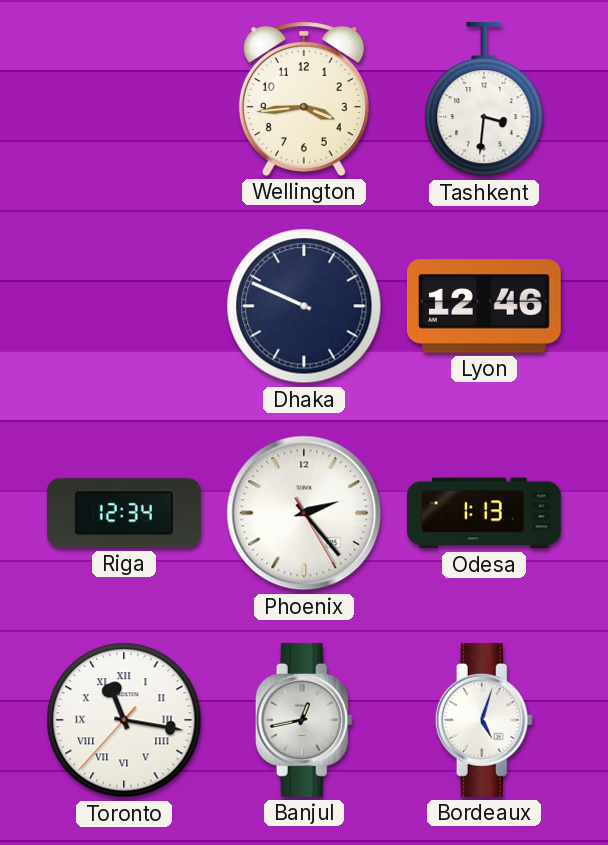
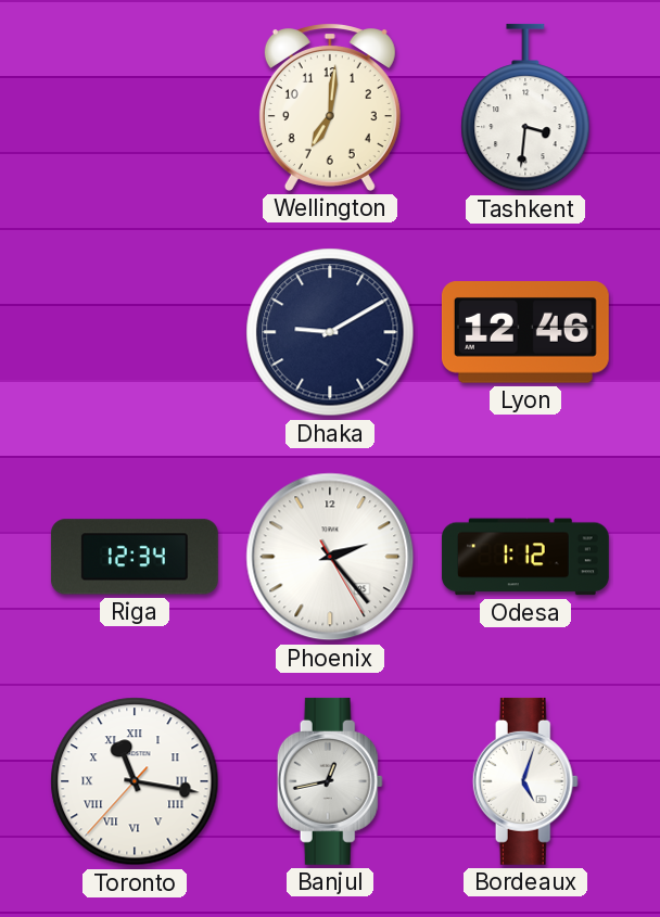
Wellington: 3:44 -> 7:01
Dhaka: 9:49 -> 9:10
Odesa: 1:13 -> 1:12
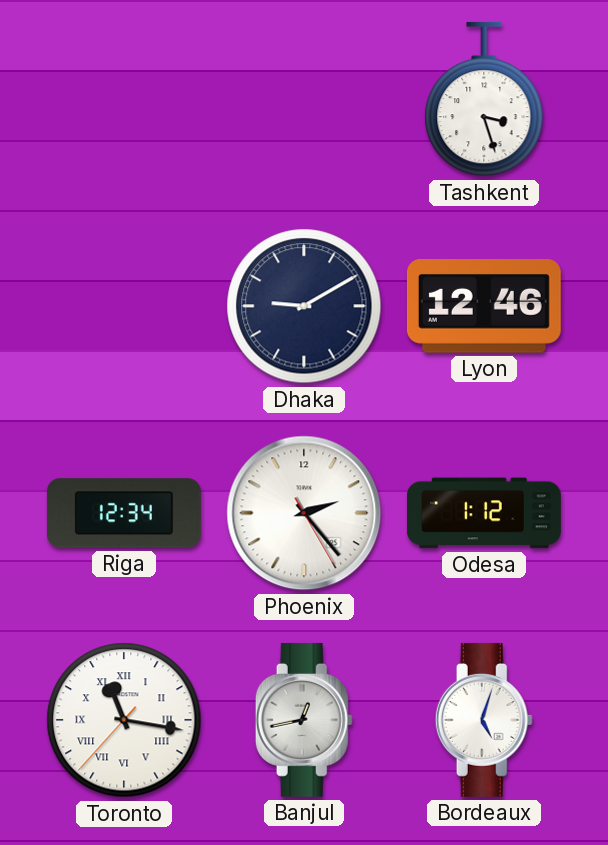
Wellington: 7:01 -> none
Tashkent: 3:31 -> 3:27
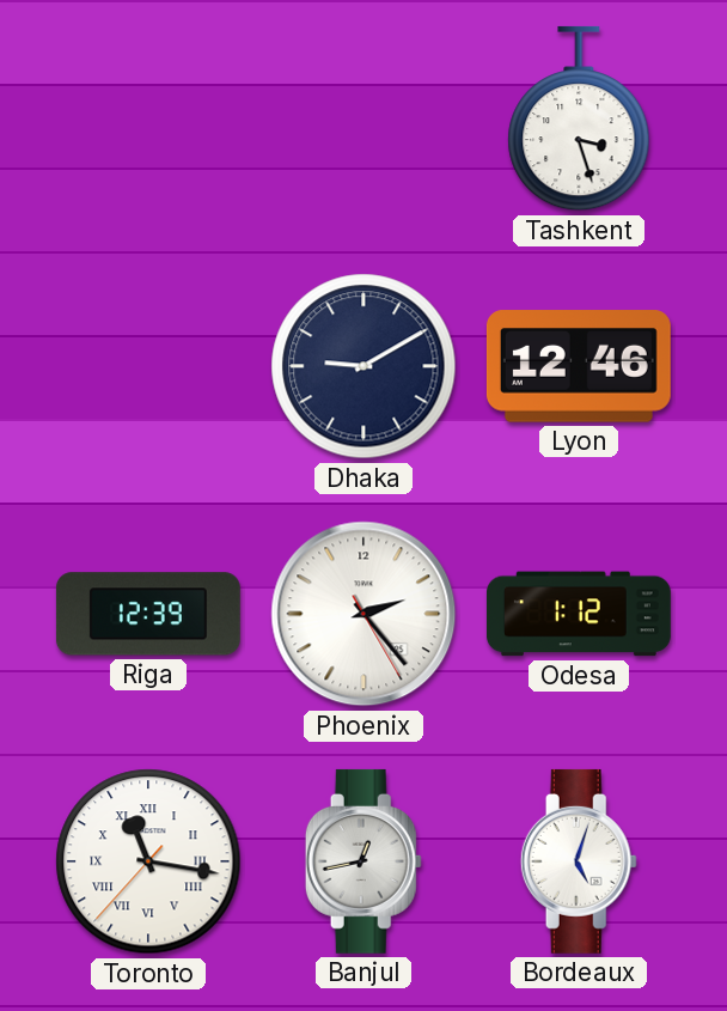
Riga: 12:34 -> 12:39
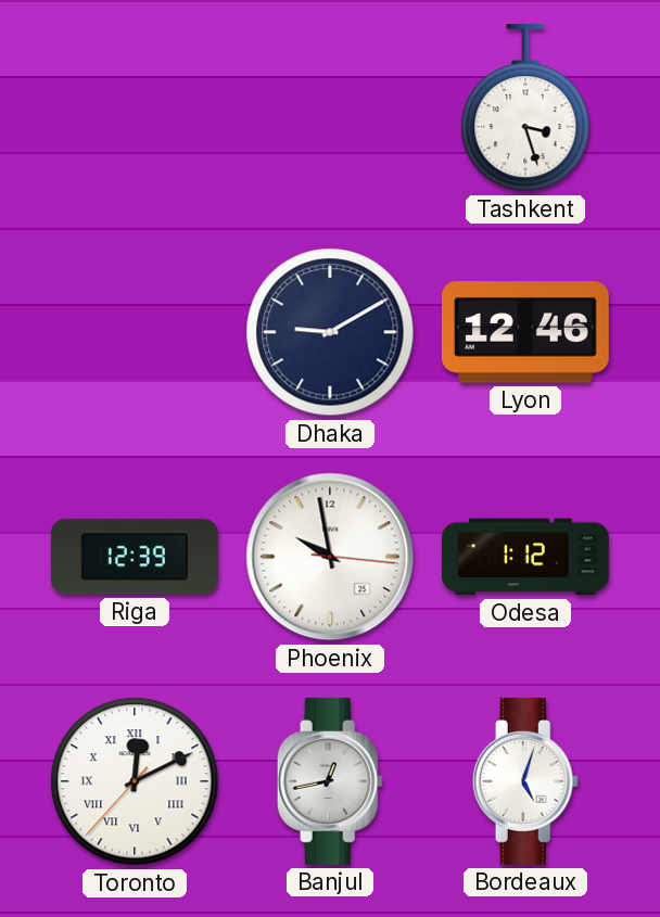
Phoenix: 2:23 -> 9:58
Toronto: 11:16 -> 12:10
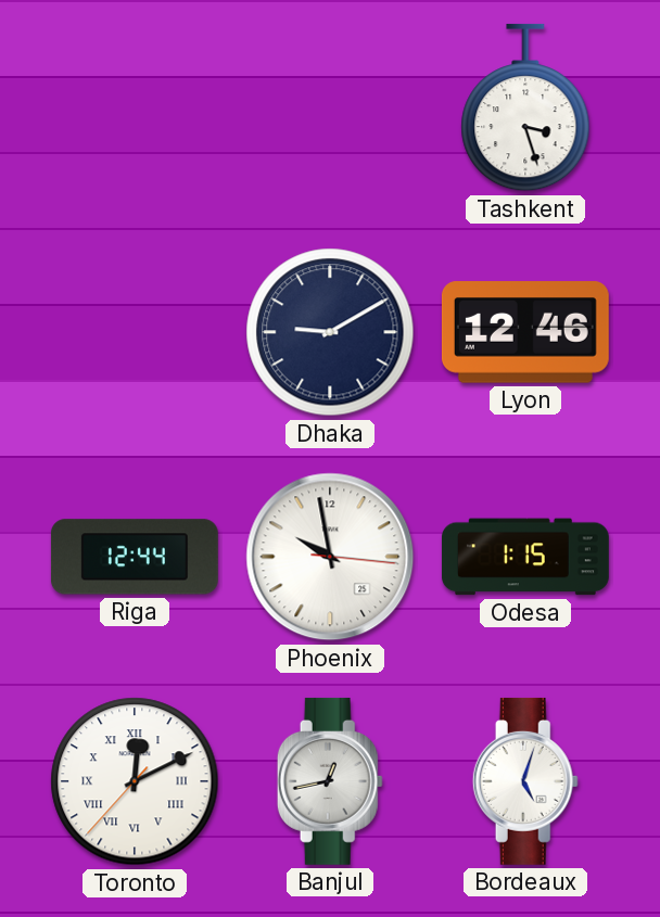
Riga: 12:39 -> 12:44
Odesa: 1:12 -> 1:15
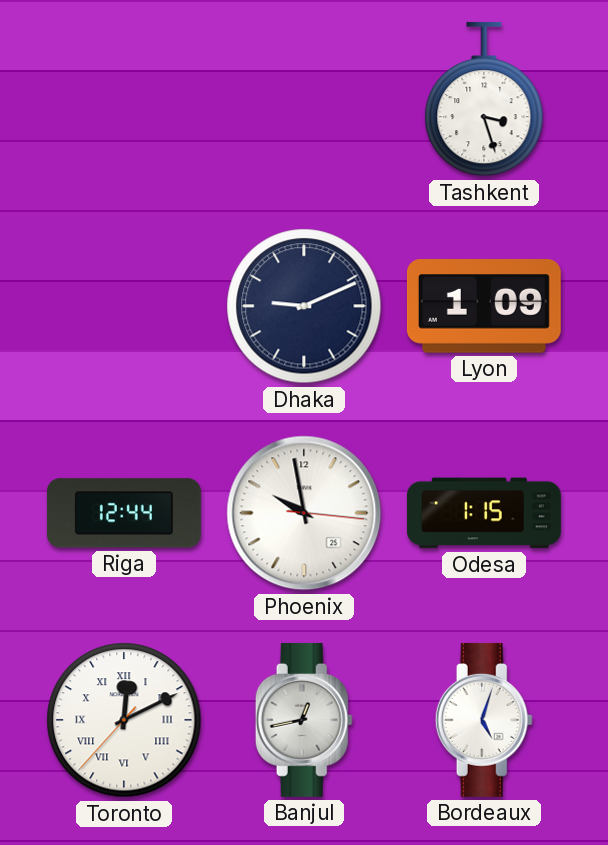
Dhaka: 9:10 -> 9:11
Lyon: 12:46 -> 1:09
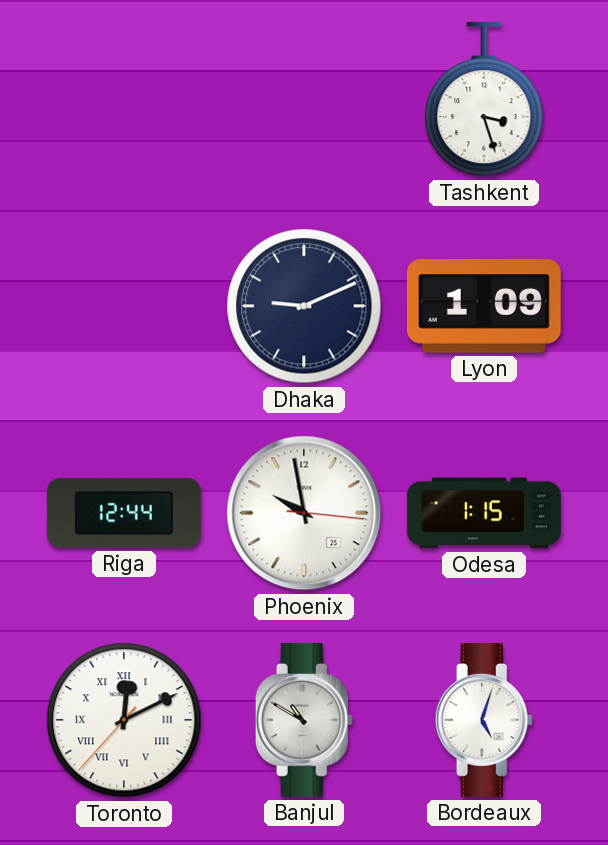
Banjul: 12:43 -> 10:50
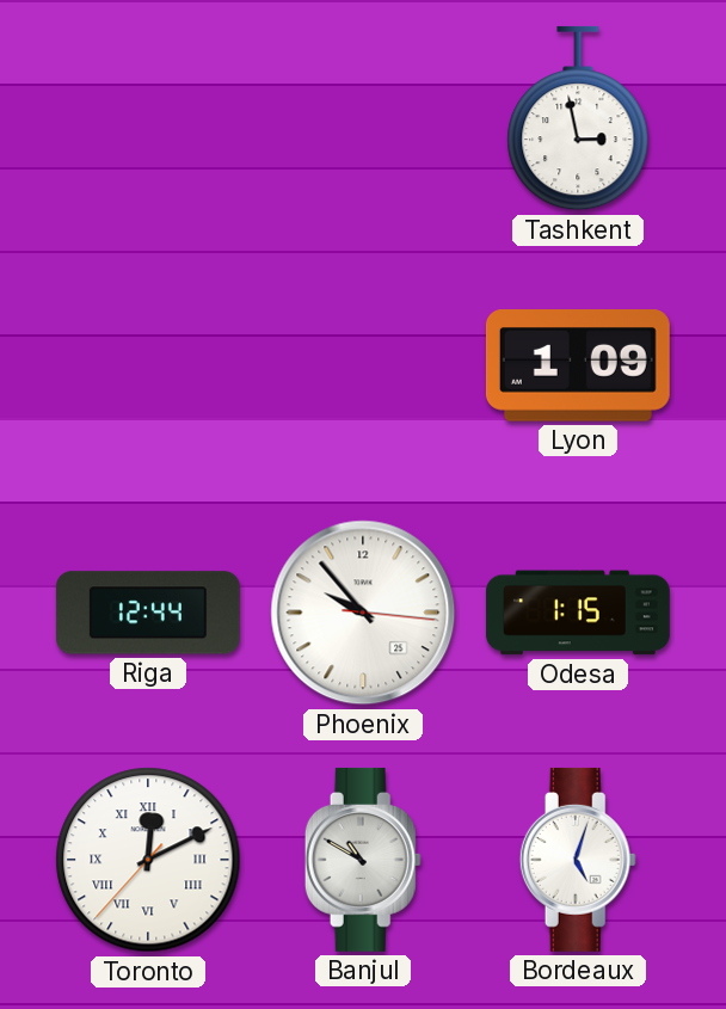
Tashkent: 3:27 -> 2:58
Dhaka: 9:11 -> none
Phoenix: 9:58 -> 9:53
